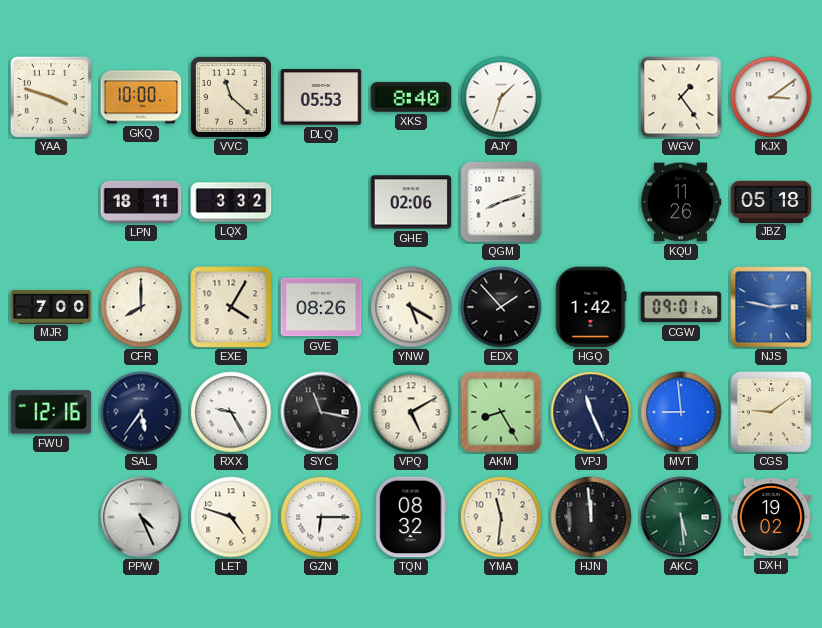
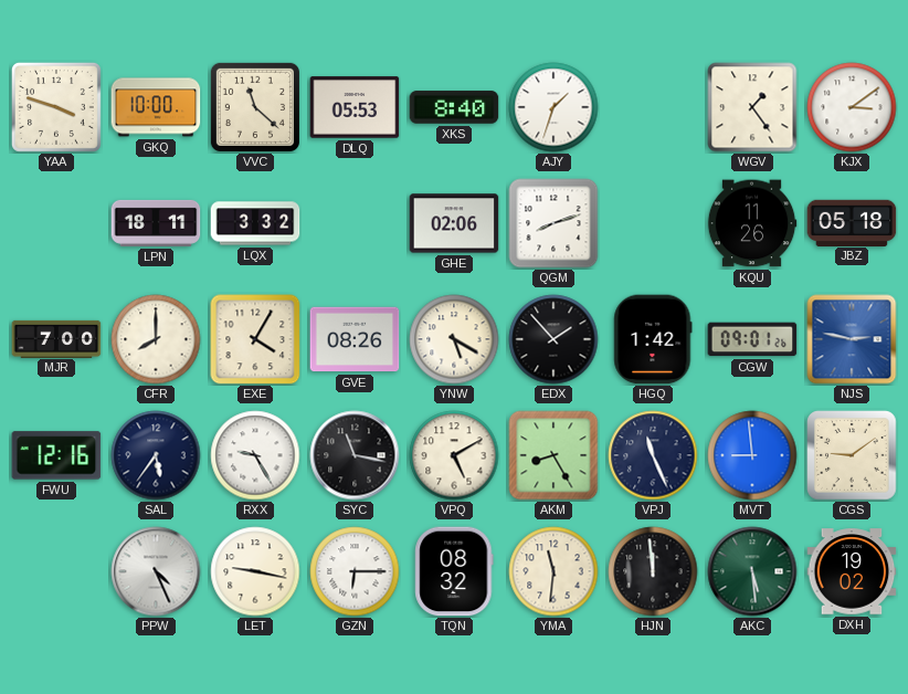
LET: 4:48 -> 9:17
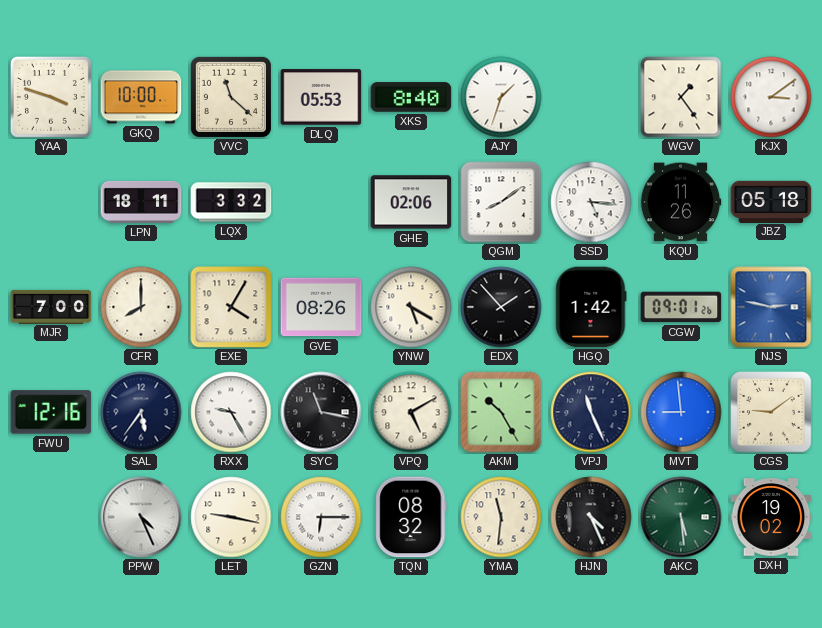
QGM: 8:12 -> 8:09
SSD: none -> 5:16
AKM: 8:25 -> 10:25
HJN: 11:59 -> 4:26
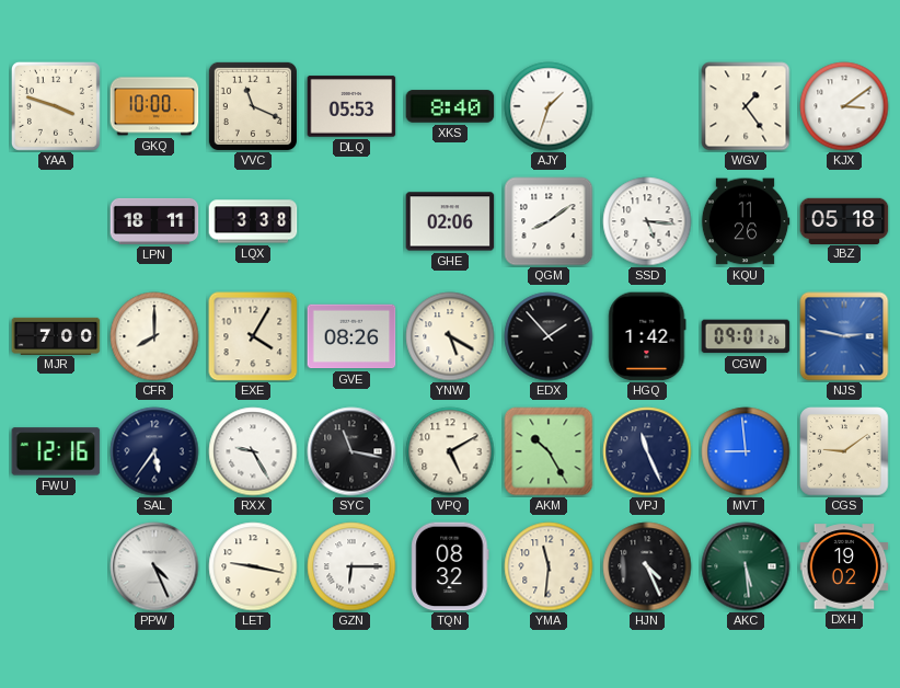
VVC: 11:22 -> 11:19
LQX: 3:32 -> 3:38
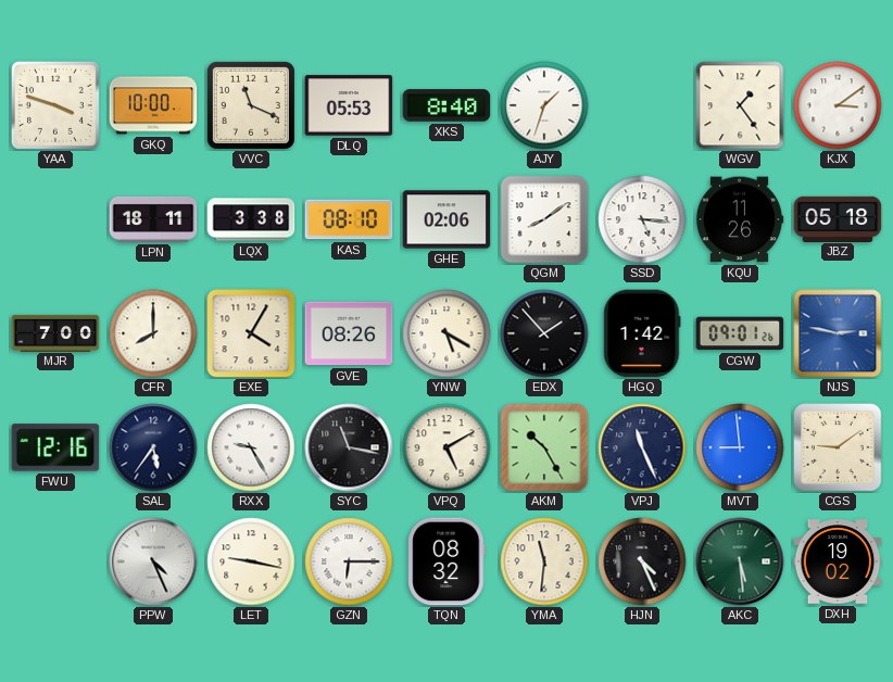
KAS: none -> 08:10
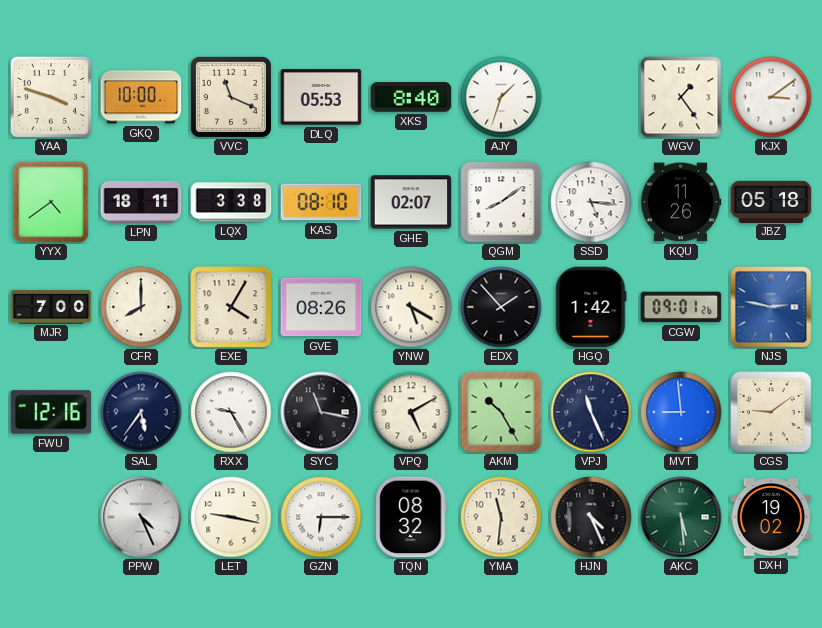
YYX: none -> 4:39
GHE: 02:06 -> 02:07
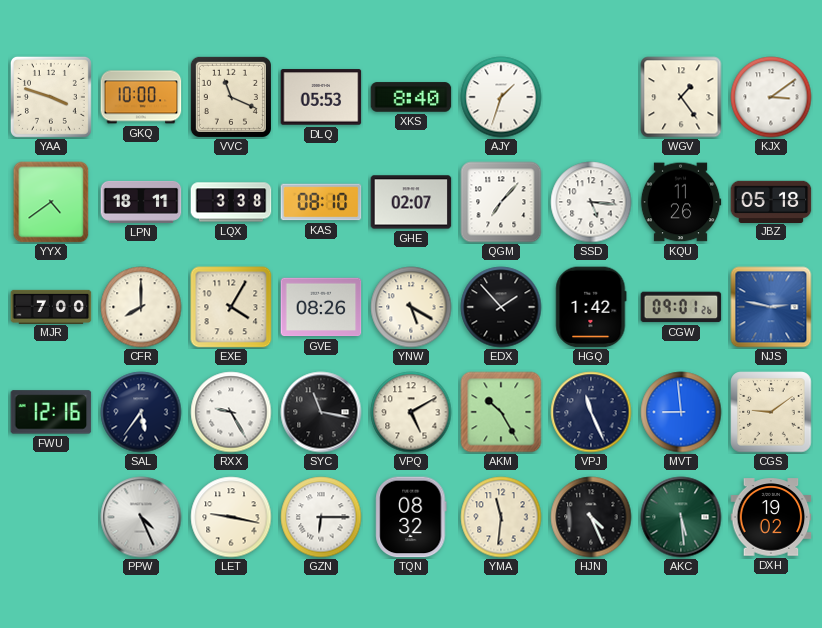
QGM: 8:09 -> 7:07
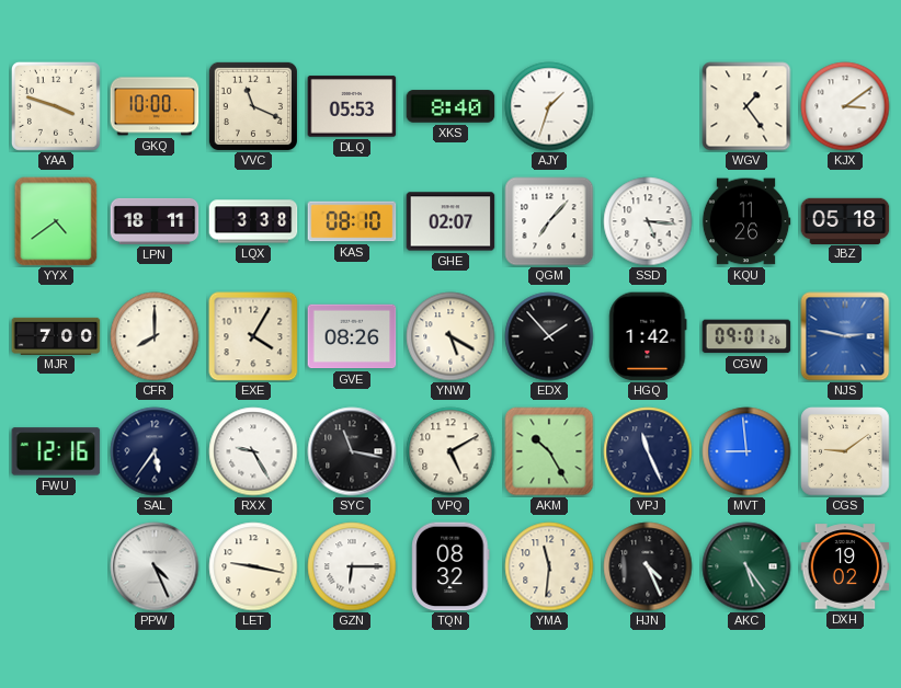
AKC: 5:29 -> 5:24
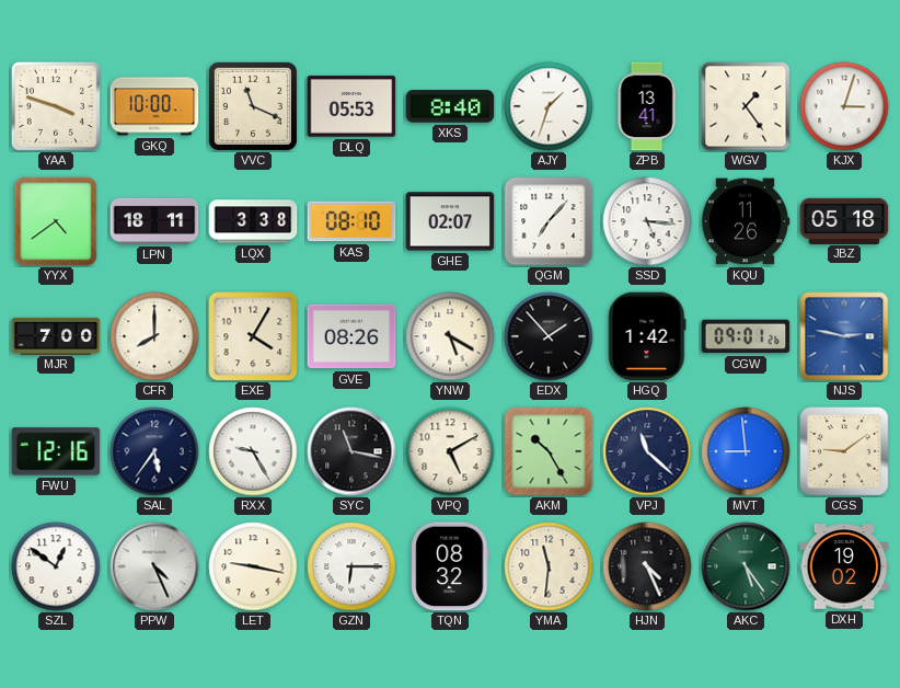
ZPB: none -> 13:41
KJX: 3:09 -> 3:03
VPJ: 11:26 -> 11:22
SZL: none -> 12:51
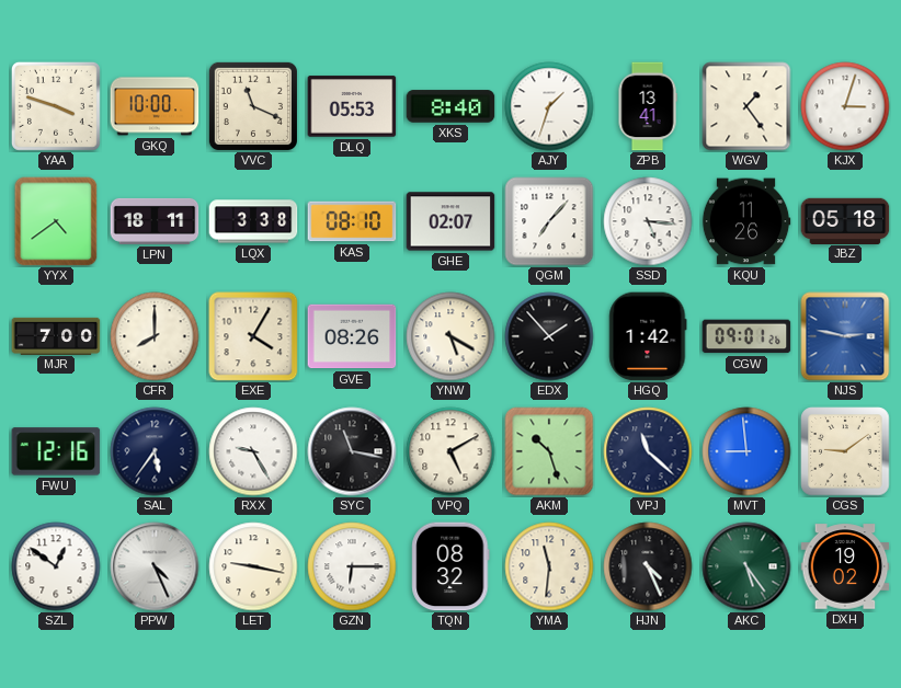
AKM: 10:25 -> 10:27
